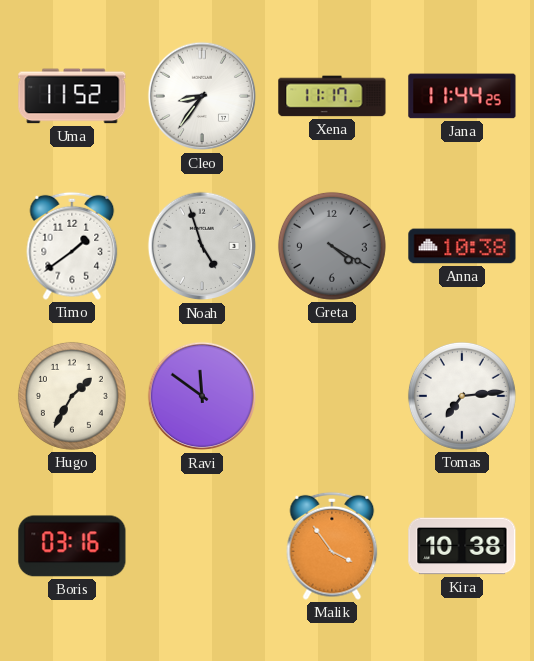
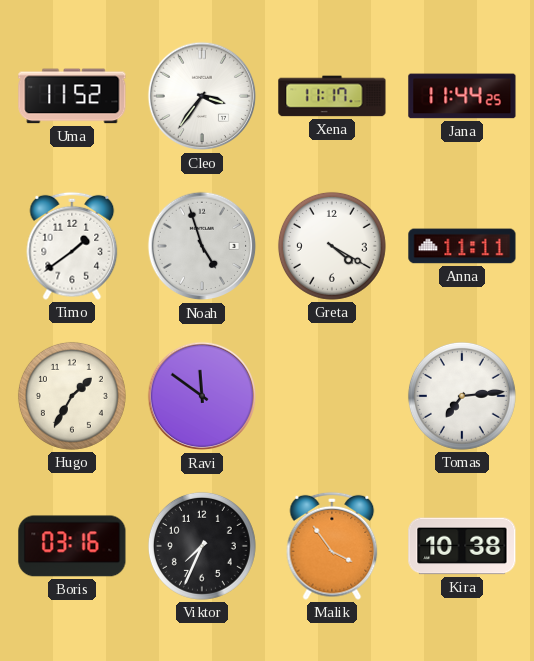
Cleo: 8:36 -> 3:36
Greta dial: grey -> white
Anna: 10:38 -> 11:11
Viktor: none -> 7:34
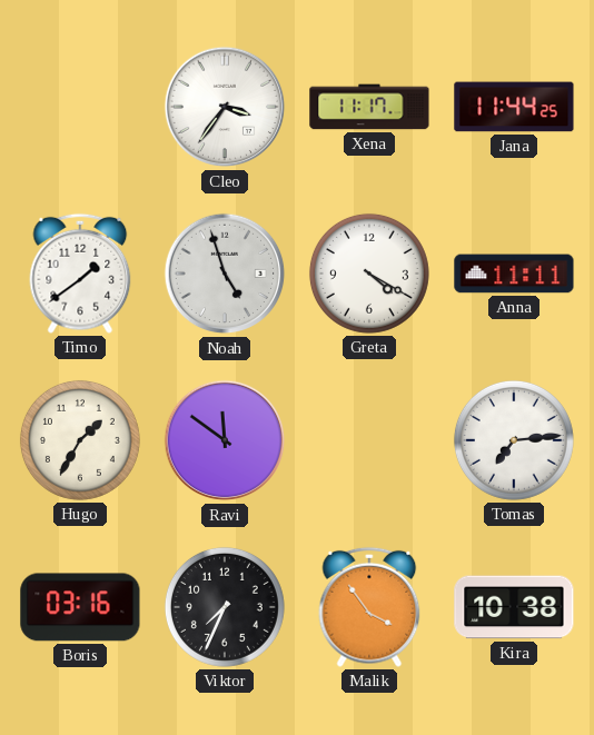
Uma: 11:52 -> none
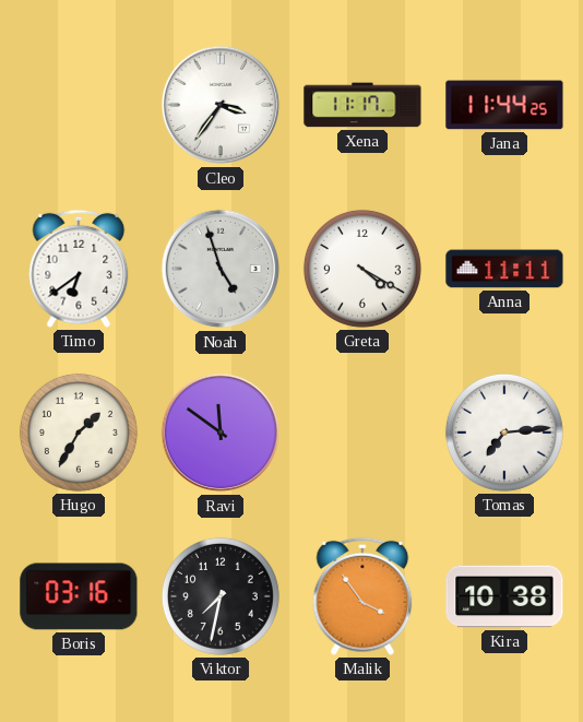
Timo: 1:39 -> 6:39
Viktor: 7:34 -> 7:32
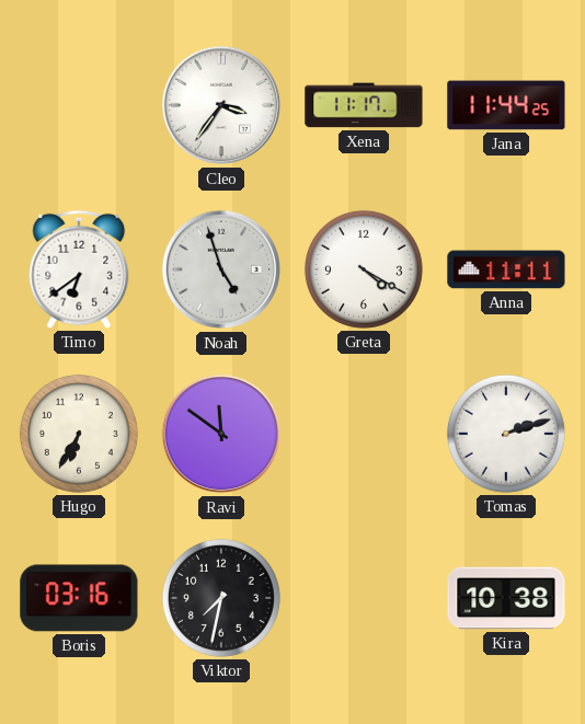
Hugo: 1:35 -> 6:35
Tomas: 7:14 -> 2:12
Malik: 3:54 -> none
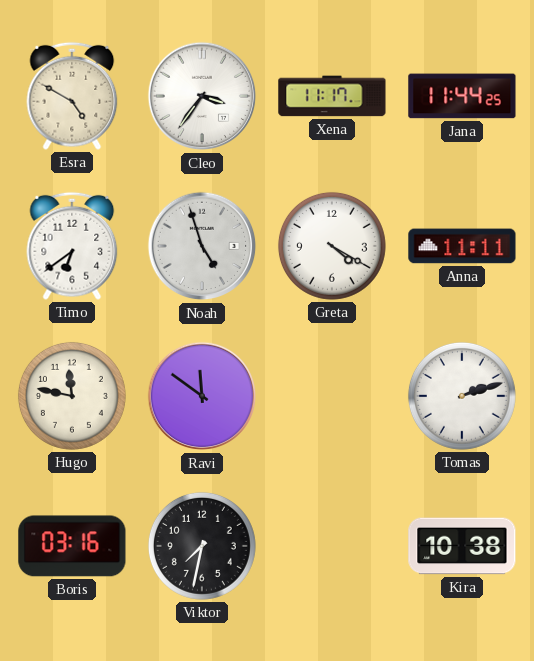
Esra: none -> 4:50
Hugo: 6:35 -> 11:47
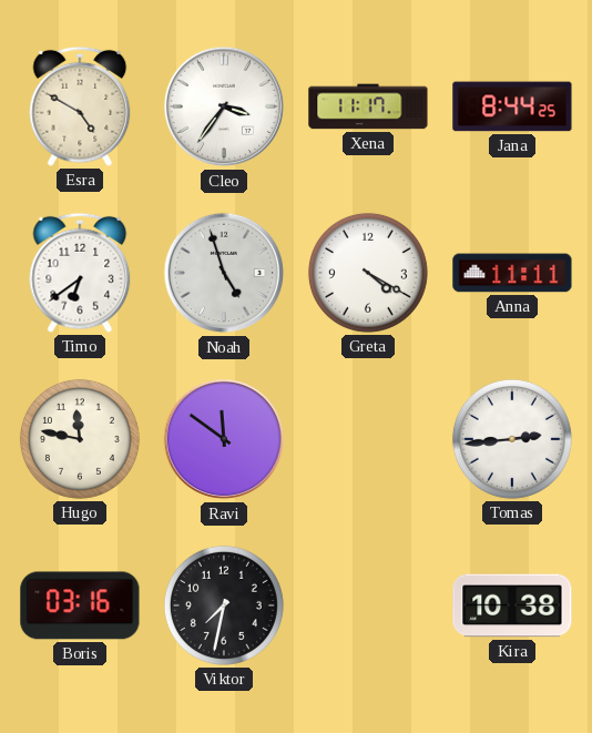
Jana: 11:44 -> 8:44
Tomas: 2:12 -> 2:44
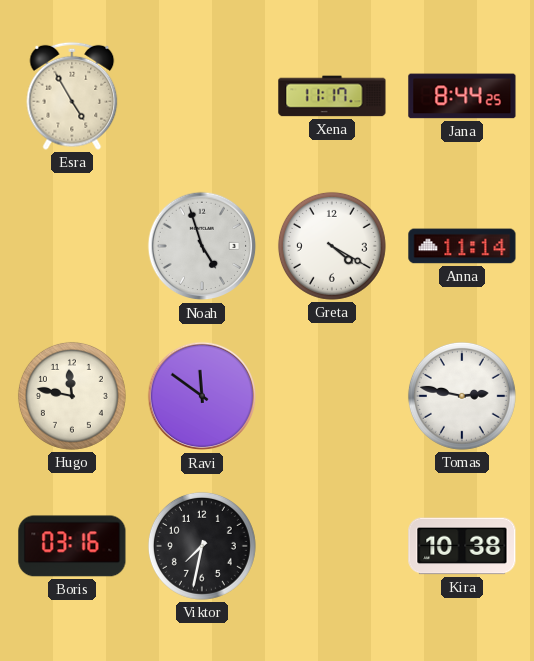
Esra: 4:50 -> 4:55
Cleo: 3:36 -> none
Timo: 6:39 -> none
Anna: 11:11 -> 11:14
Tomas: 2:44 -> 2:47
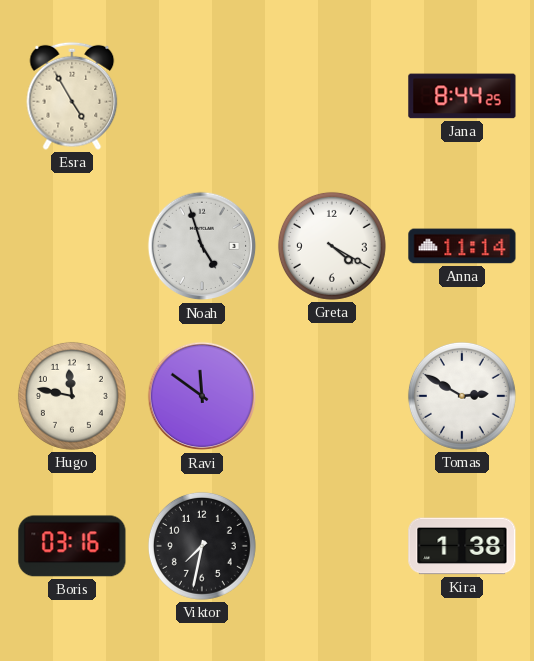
Xena: 11:17 -> none
Tomas: 2:47 -> 2:50
Kira: 10:38 -> 1:38
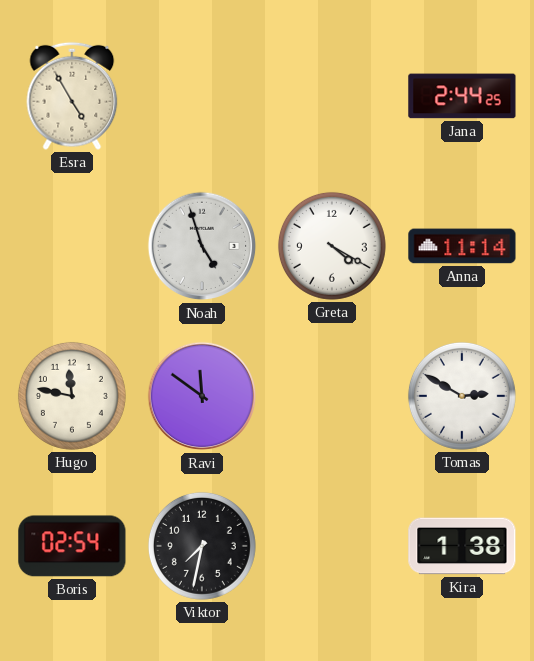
Jana: 8:44 -> 2:44
Boris: 03:16 -> 02:54
